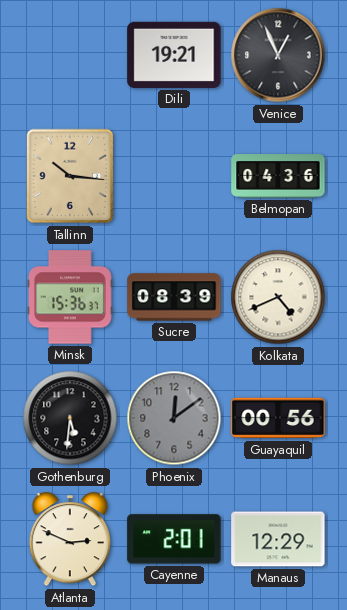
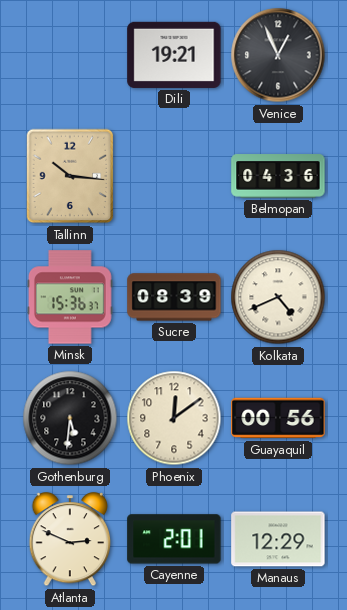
Phoenix dial: grey -> cream
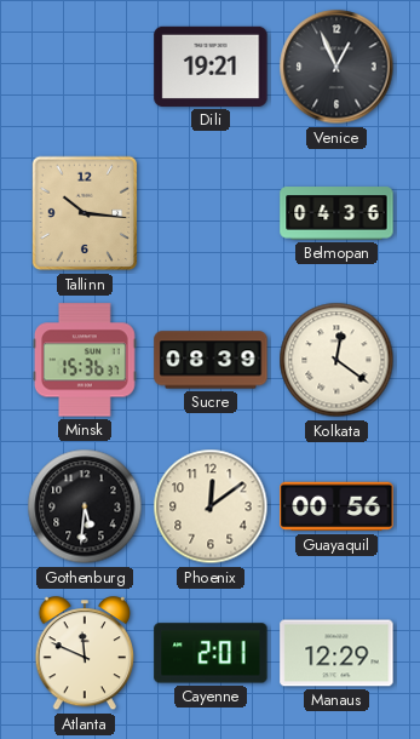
Kolkata: 4:41 -> 12:21
Atlanta: 2:49 -> 11:49
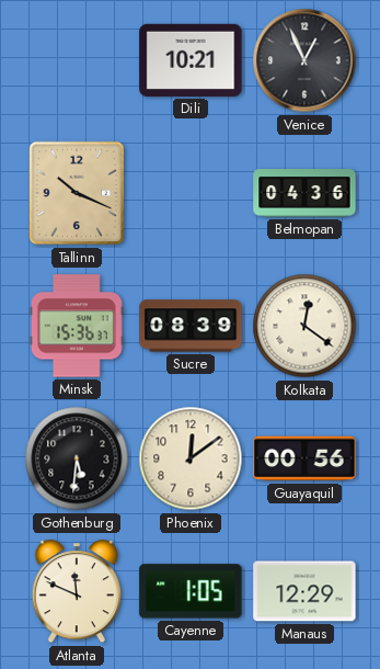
Dili: 19:21 -> 10:21
Tallinn: 10:16 -> 10:19
Cayenne: 2:01 -> 1:05
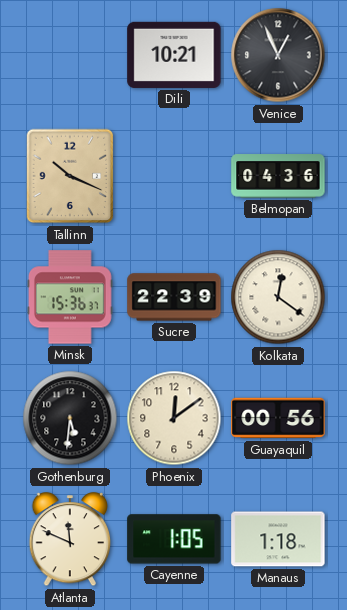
Sucre: 08:39 -> 22:39
Manaus: 12:29 -> 1:18
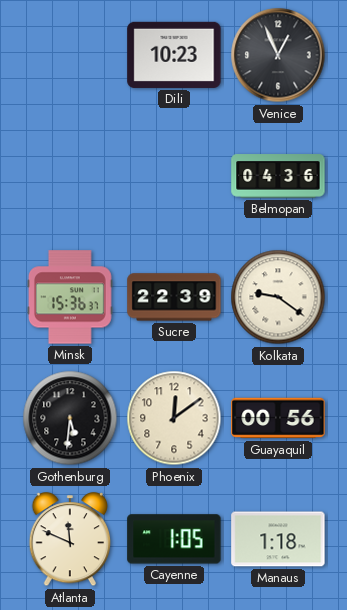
Dili: 10:21 -> 10:23
Tallinn: 10:19 -> none
Kolkata: 12:21 -> 9:21
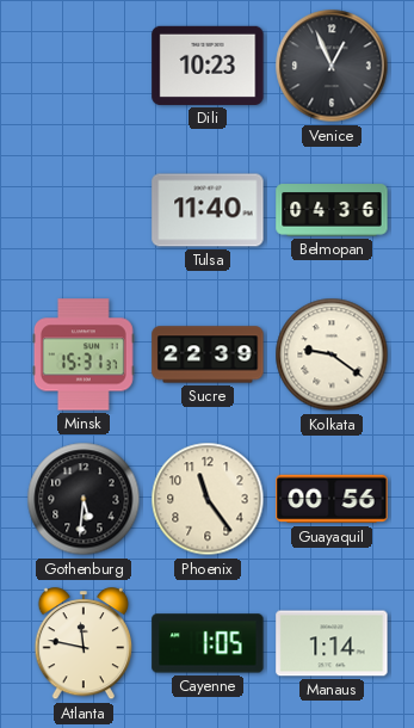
Tulsa: none -> 11:40
Minsk: 15:36 -> 15:31
Phoenix: 12:09 -> 11:24
Atlanta: 11:49 -> 11:47
Manaus: 1:18 -> 1:14
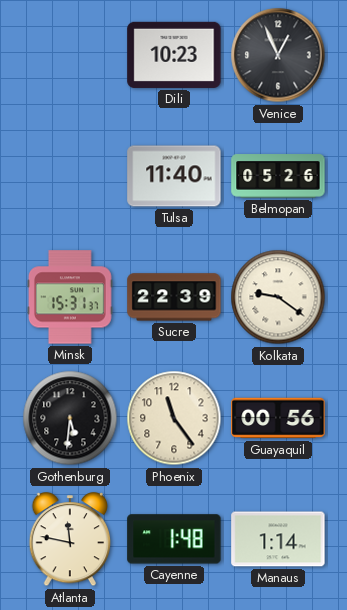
Belmopan: 04:36 -> 05:26
Cayenne: 1:05 -> 1:48
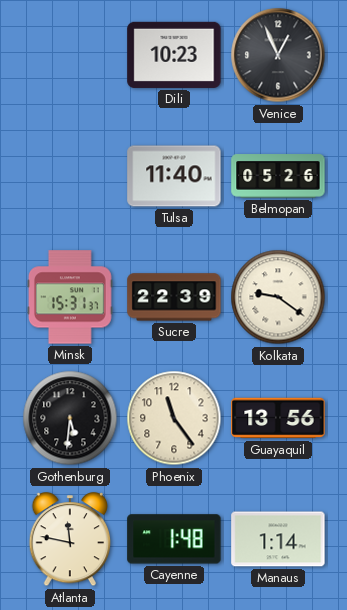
Guayaquil: 00:56 -> 13:56
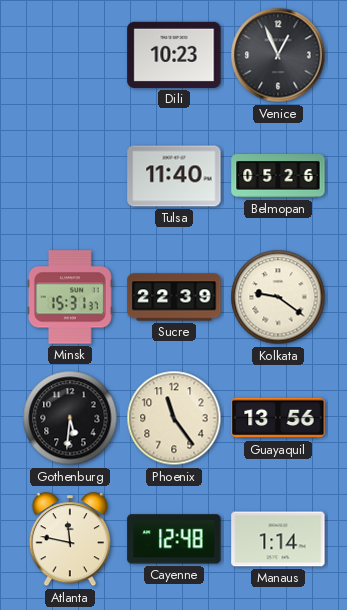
Cayenne: 1:48 -> 12:48
